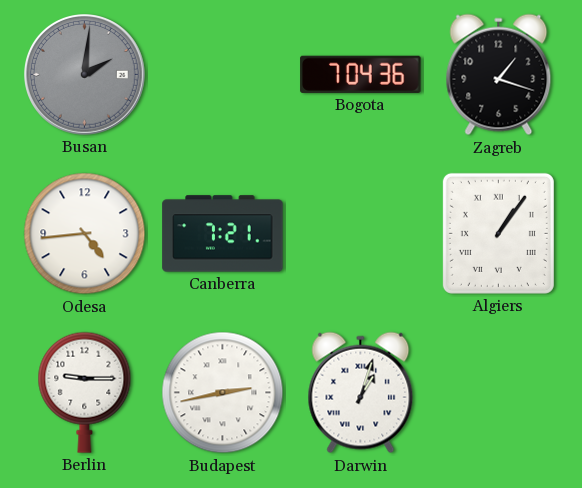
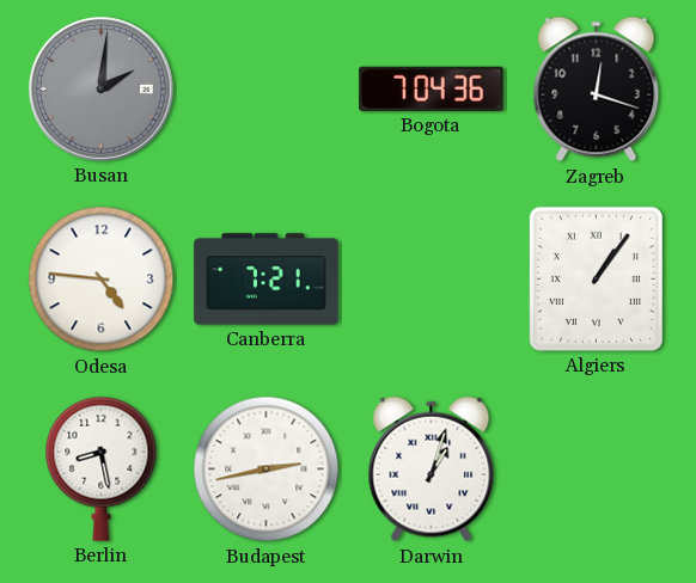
Zagreb: 1:18 -> 12:18
Odesa: 4:44 -> 4:46
Berlin: 9:15 -> 8:28
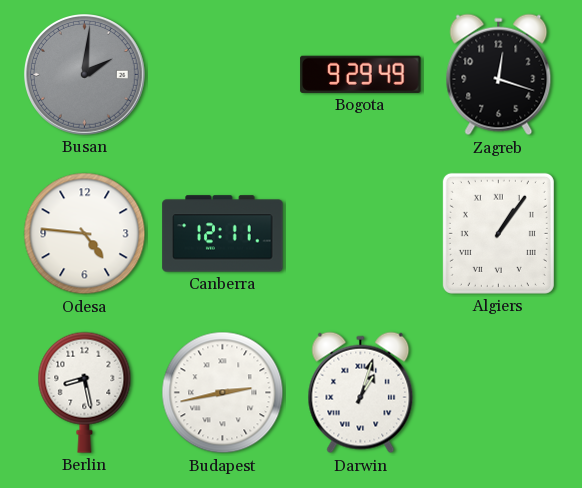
Bogota: 7:04 -> 9:29
Canberra: 7:21 -> 12:11
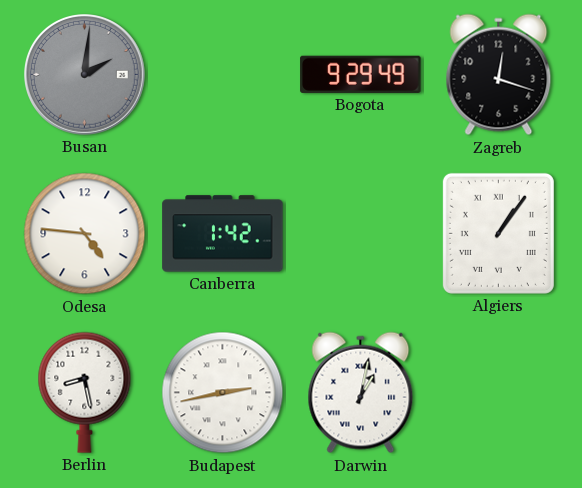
Canberra: 12:11 -> 1:42
Darwin: 1:03 -> 1:02
